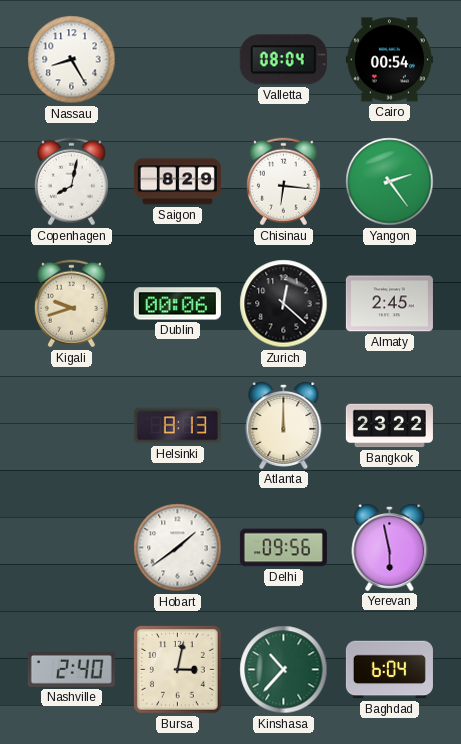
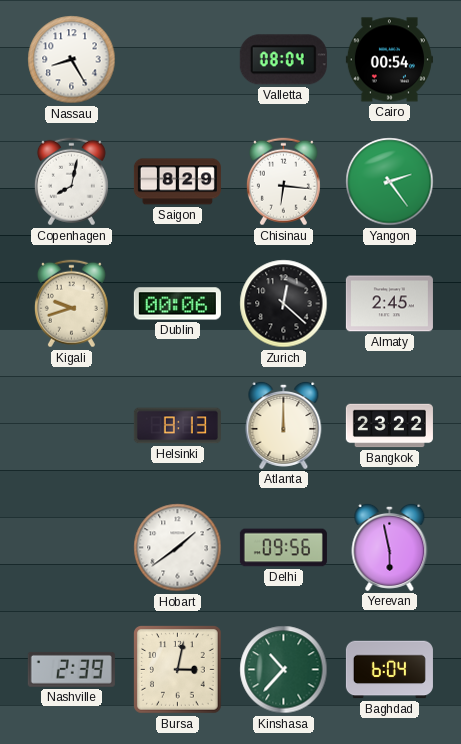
Nashville: 2:40 -> 2:39
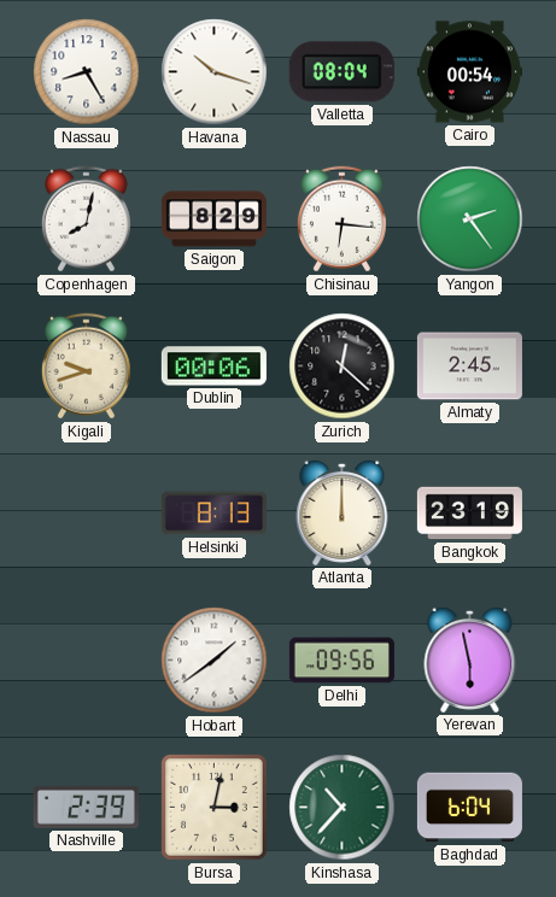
Havana: none -> 10:18
Bangkok: 23:22 -> 23:19
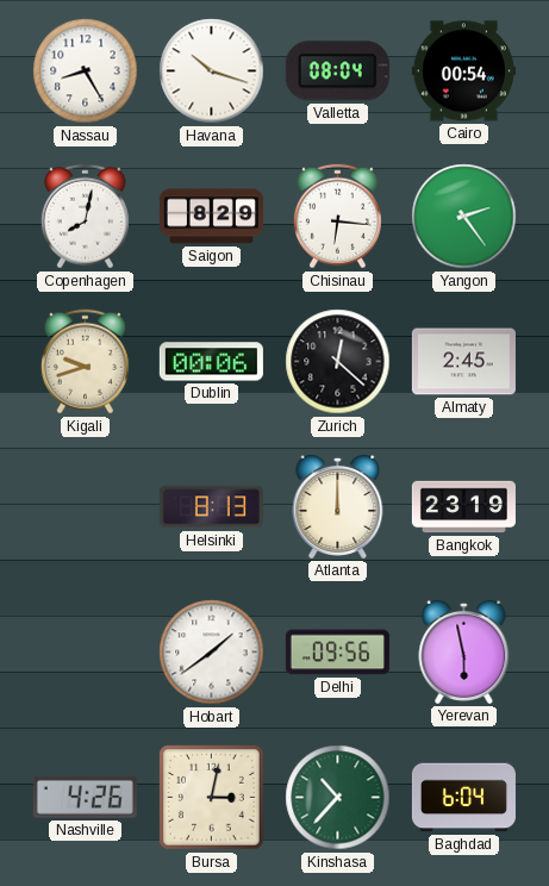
Nashville: 2:39 -> 4:26
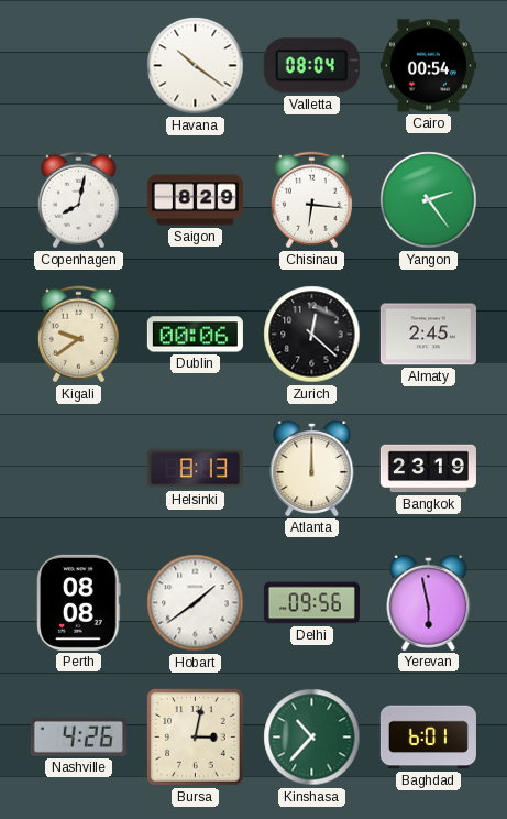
Nassau: 8:25 -> none
Havana: 10:18 -> 10:21
Kigali: 9:42 -> 9:39
Perth: none -> 08:08
Baghdad: 6:04 -> 6:01
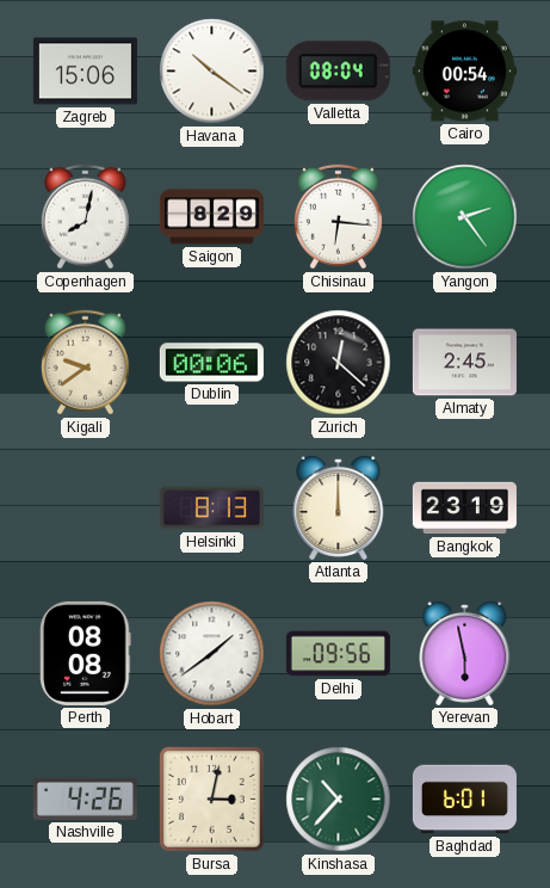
Zagreb: none -> 15:06
